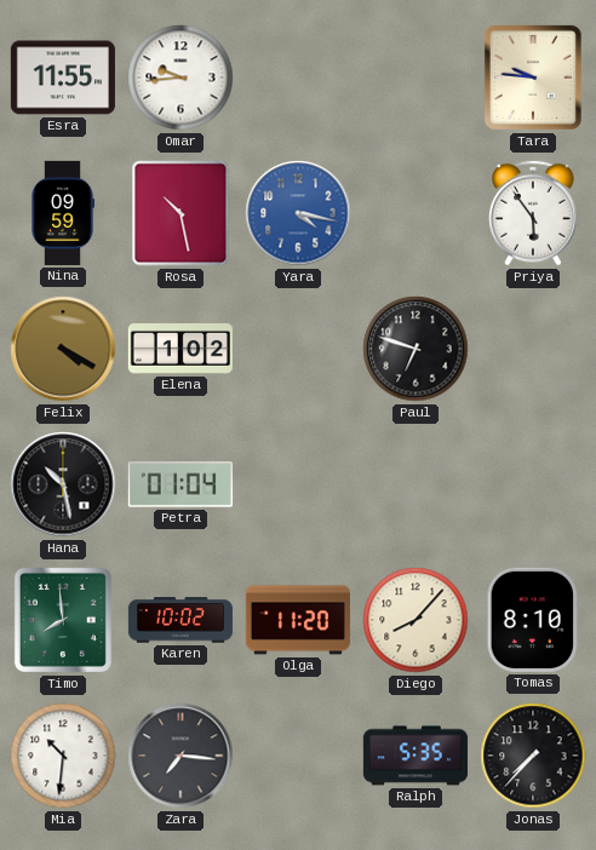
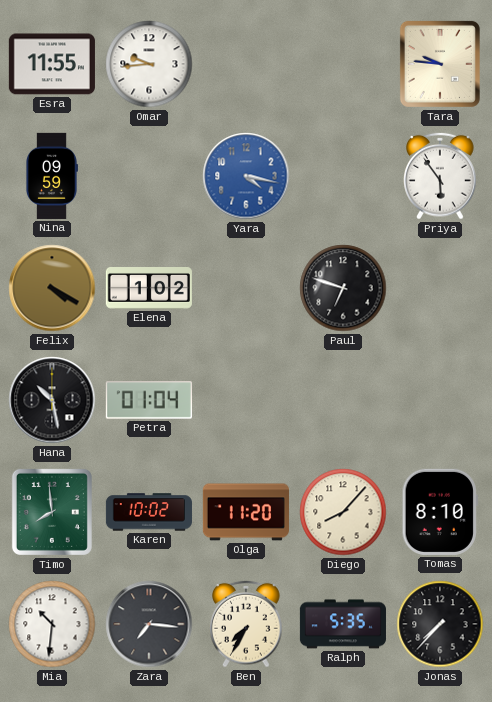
Rosa: 10:28 -> none
Ben: none -> 7:35
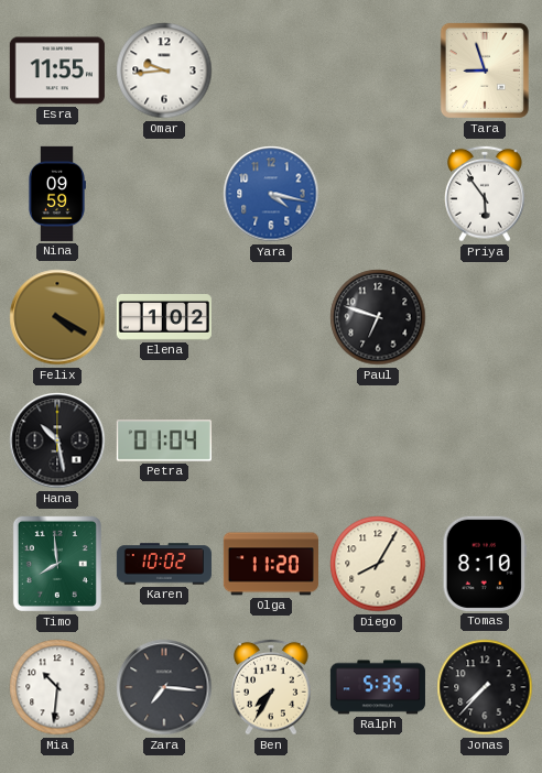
Tara: 9:46 -> 8:57
Diego: 8:07 -> 8:05
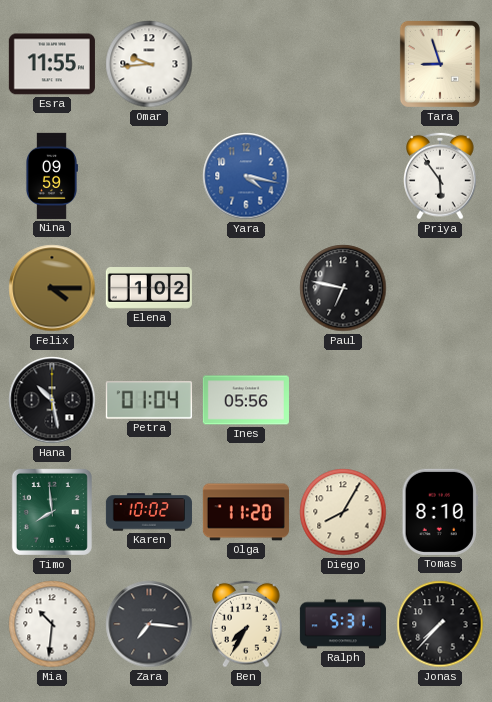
Felix: 4:20 -> 4:15
Paul: 6:48 -> 6:47
Ines: none -> 05:56
Ralph: 5:35 -> 5:31
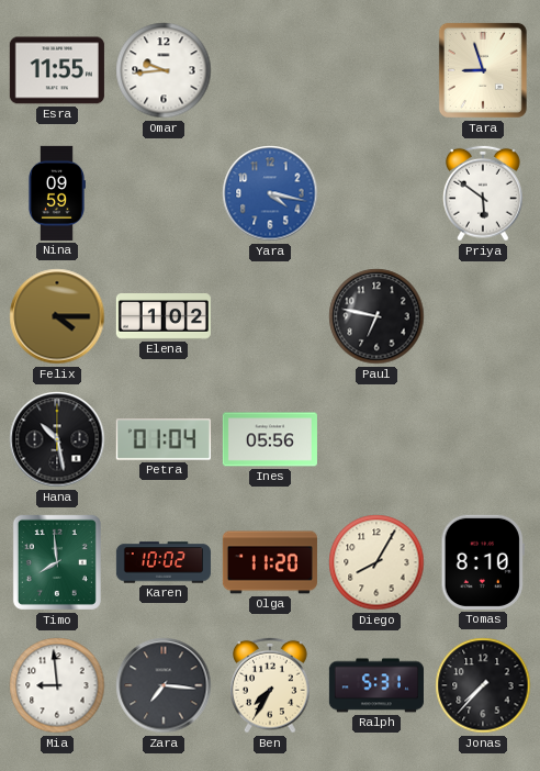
Priya: 5:54 -> 5:51
Mia: 10:31 -> 8:59
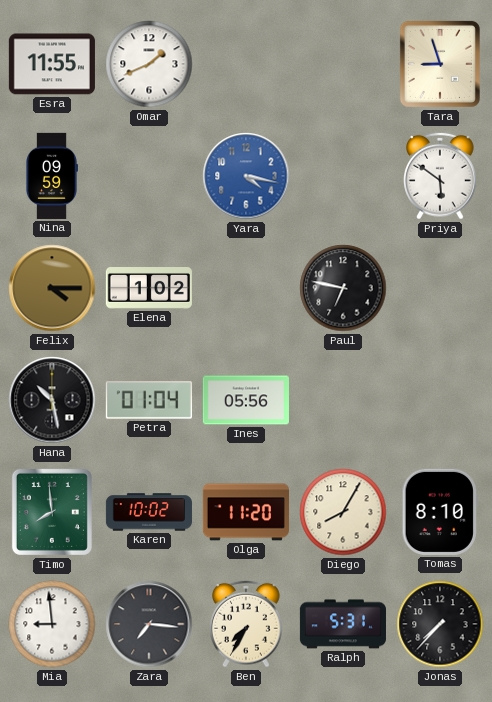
Omar: 9:44 -> 1:41
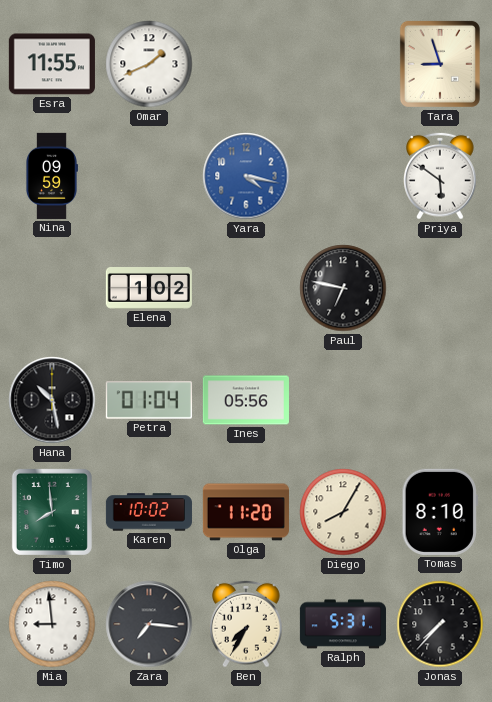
Felix: 4:15 -> none
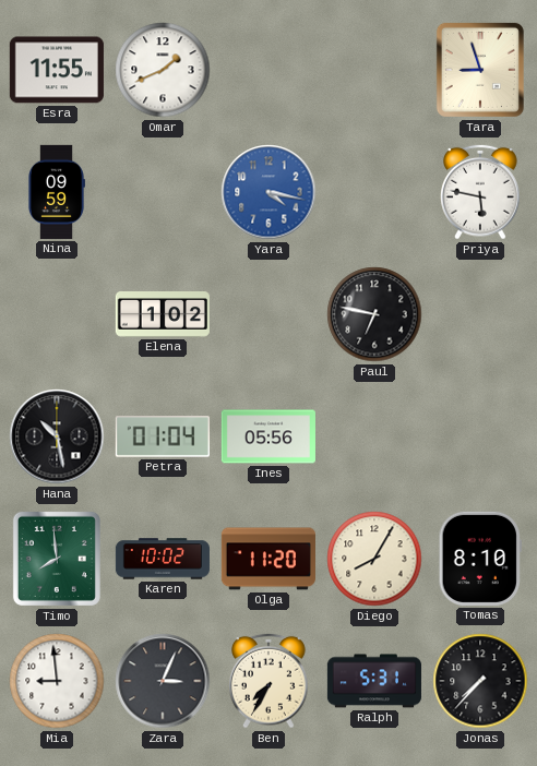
Priya: 5:51 -> 5:47
Zara: 7:16 -> 3:04
